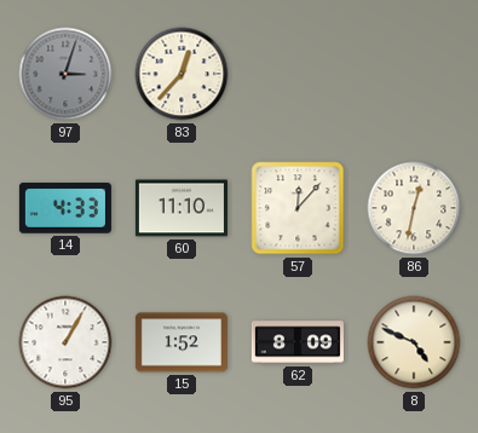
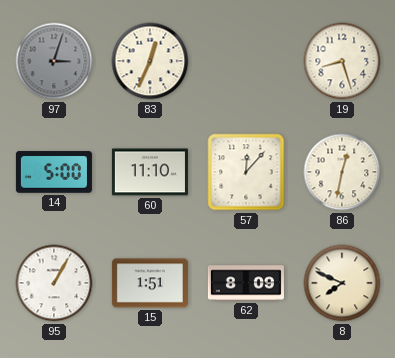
83: 12:37 -> 12:34
19: none -> 8:27
14: 4:33 -> 5:00
15: 1:52 -> 1:51
8: 4:49 -> 7:49
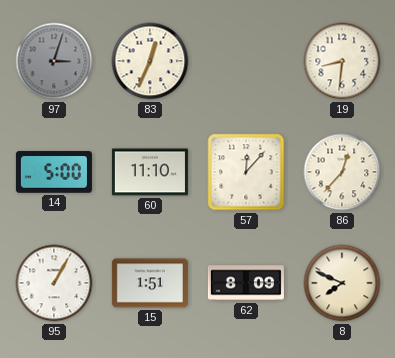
19: 8:27 -> 8:31
86: 12:32 -> 12:37
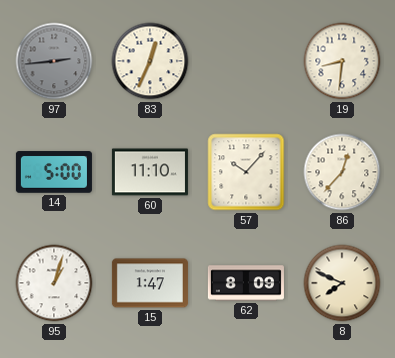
97: 3:03 -> 2:44
57: 12:07 -> 10:07
95: 1:05 -> 1:03
15: 1:51 -> 1:47
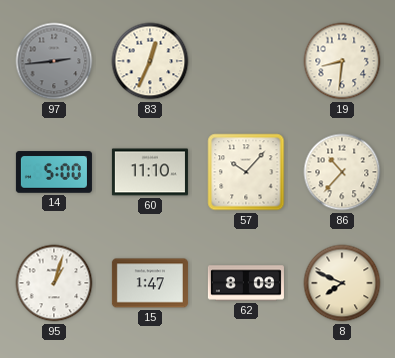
86: 12:37 -> 10:37
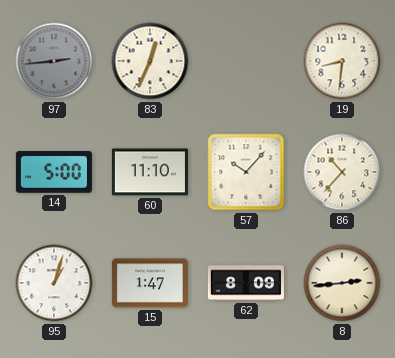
8: 7:49 -> 2:44
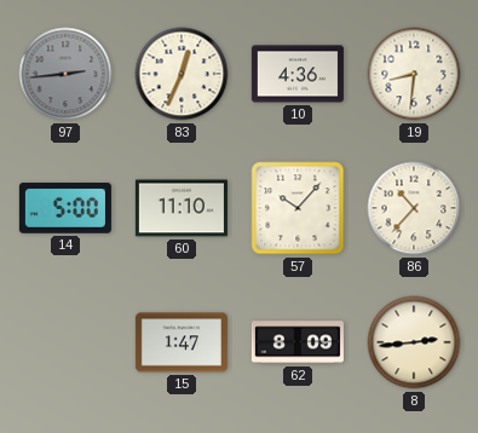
10: none -> 4:36
95: 1:03 -> none
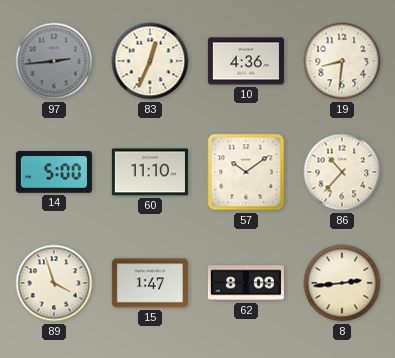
57: 10:07 -> 10:09
89: none -> 3:57
